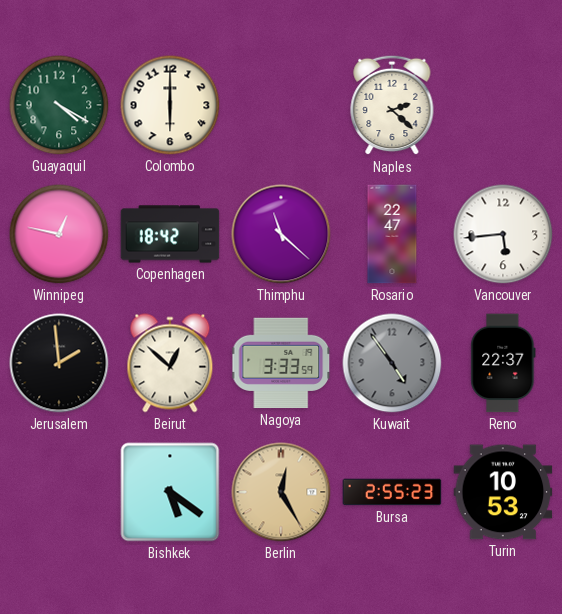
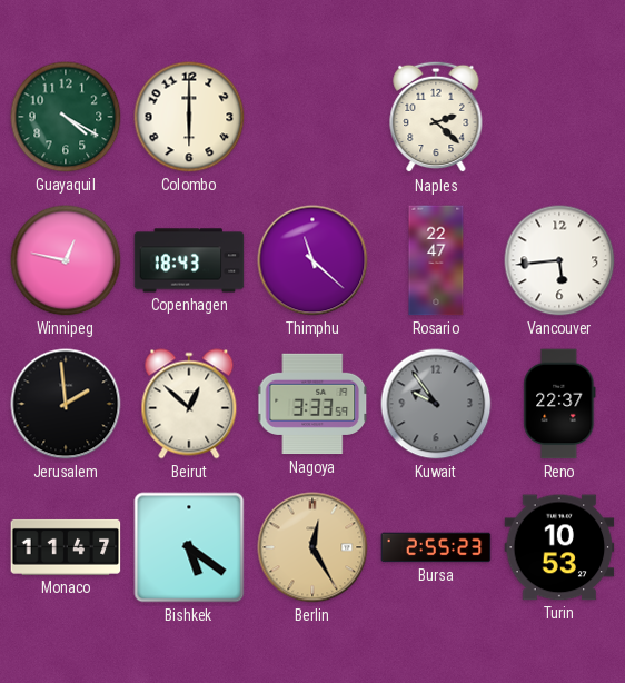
Copenhagen: 18:42 -> 18:43
Kuwait: 4:54 -> 9:54
Monaco: none -> 11:47
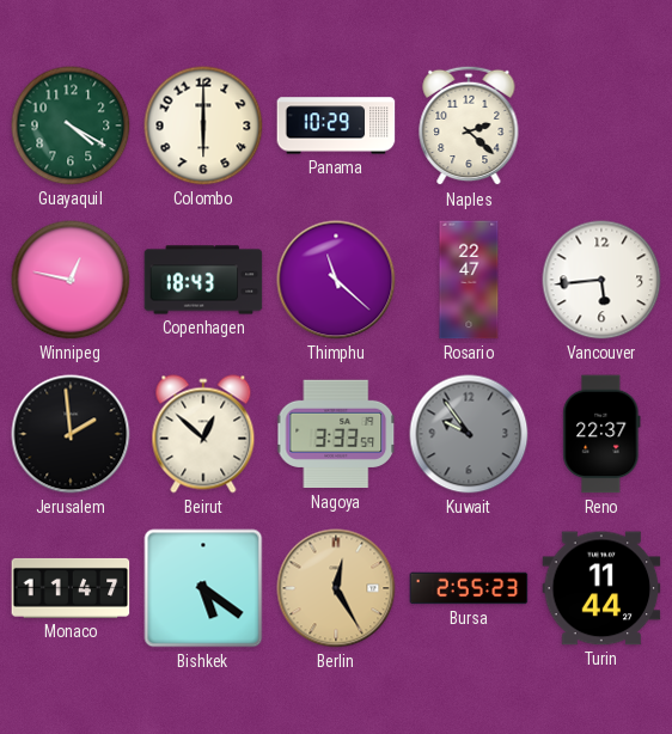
Panama: none -> 10:29
Turin: 10:53 -> 11:44
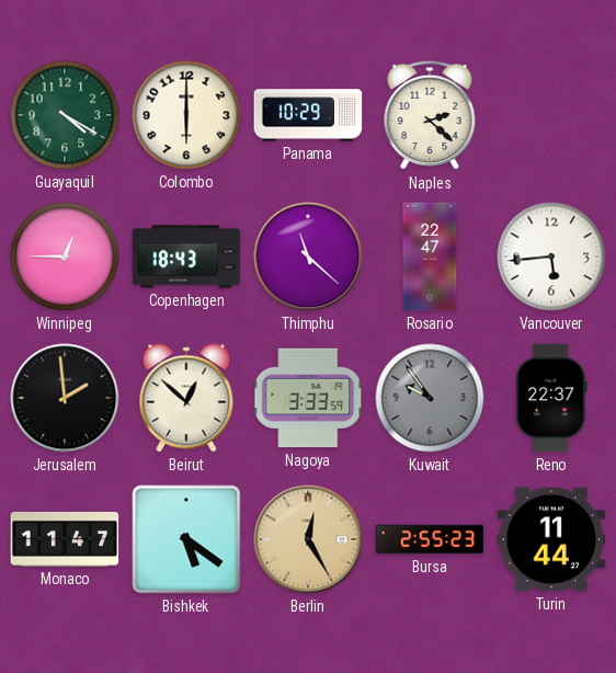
Winnipeg: 12:47 -> 12:45
